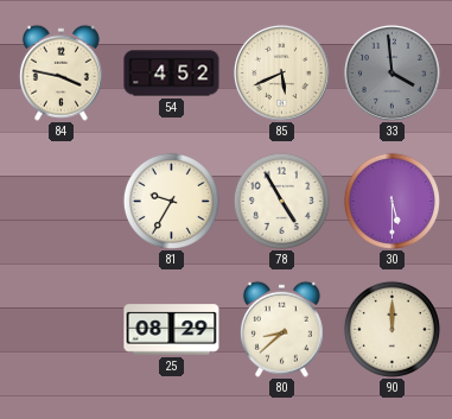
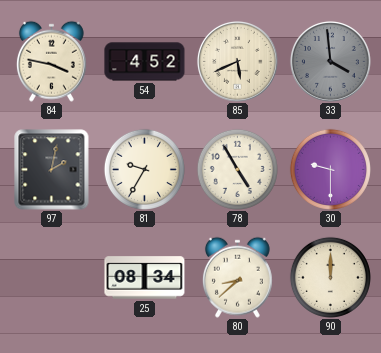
97: none -> 2:02
30: 5:30 -> 9:30
25: 08:29 -> 08:34
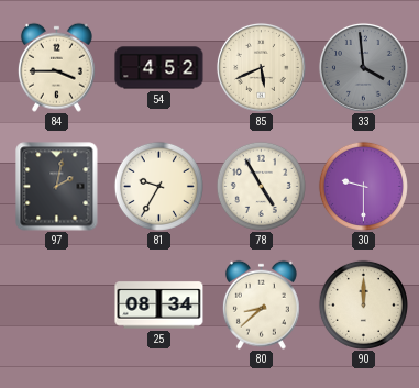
84: 3:47 -> 3:45
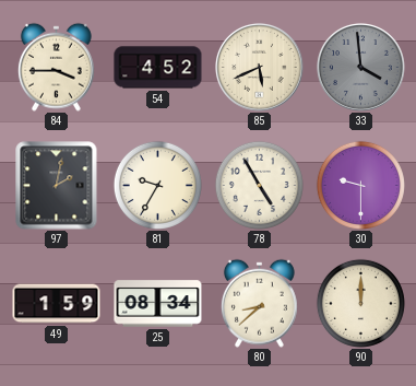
49: none -> 1:59
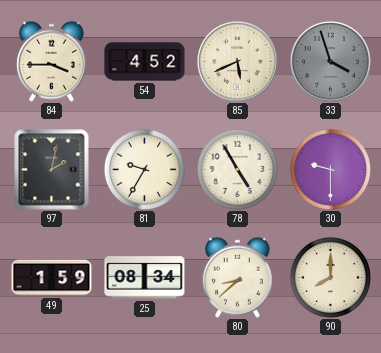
33: 3:59 -> 3:57
90: 12:00 -> 8:00
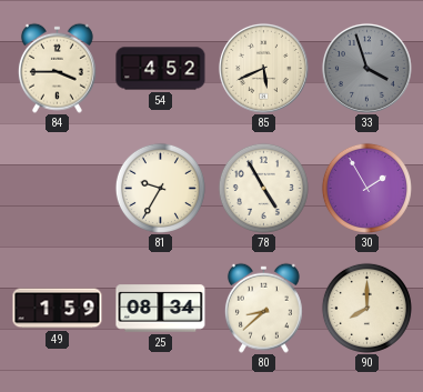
97: 2:02 -> none
30: 9:30 -> 1:55
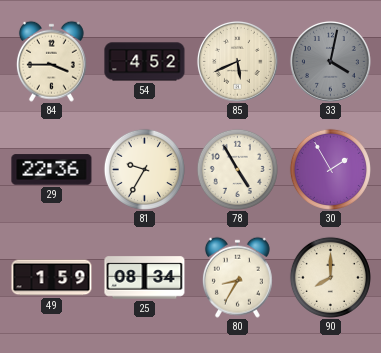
33: 3:57 -> 4:02
29: none -> 22:36
80: 8:38 -> 8:35
